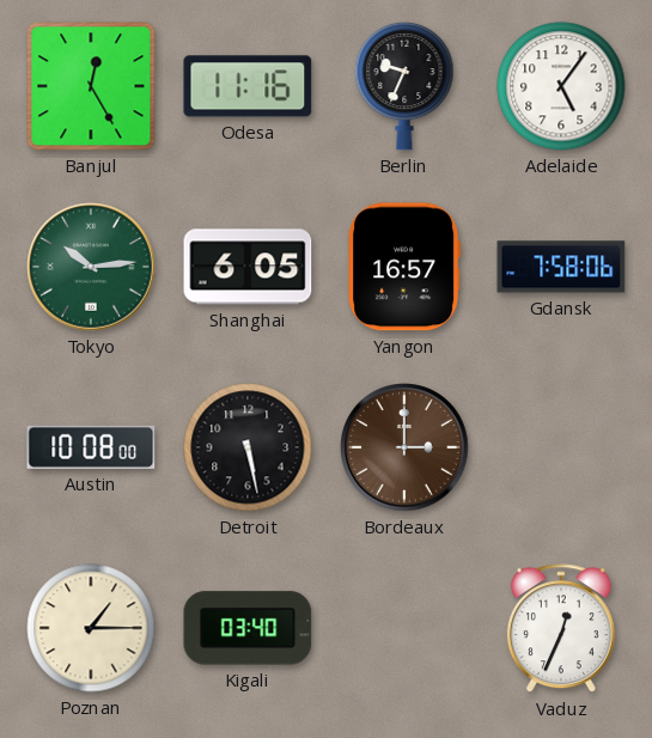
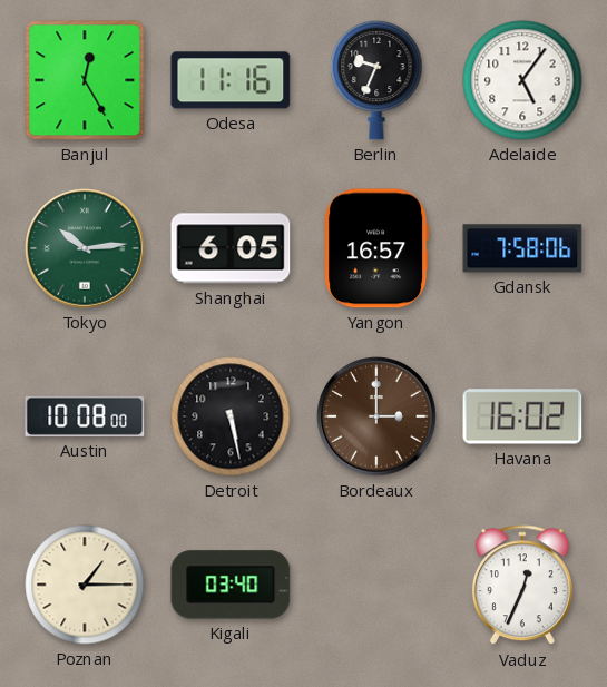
Havana: none -> 16:02
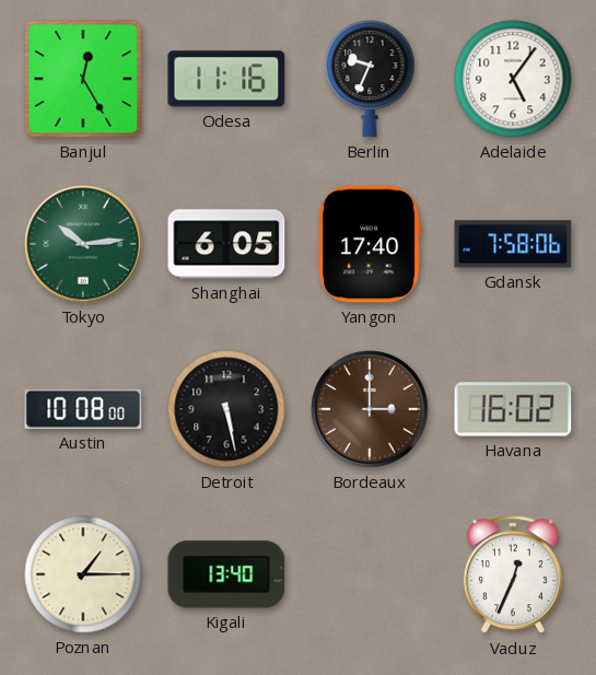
Yangon: 16:57 -> 17:40
Kigali: 03:40 -> 13:40
